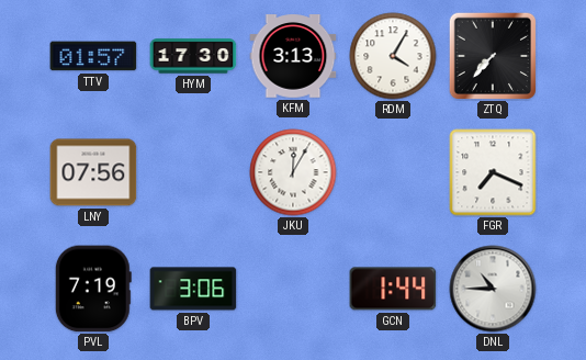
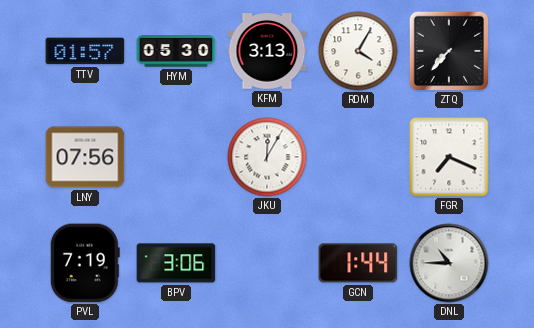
HYM: 17:30 -> 05:30
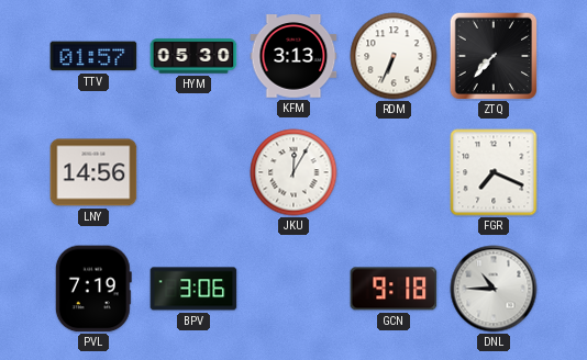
RDM: 4:05 -> 6:34
LNY: 07:56 -> 14:56
GCN: 1:44 -> 9:18
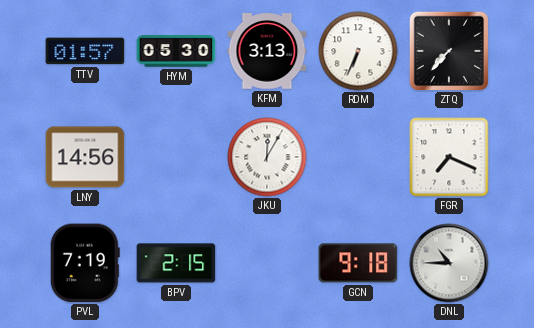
BPV: 3:06 -> 2:15
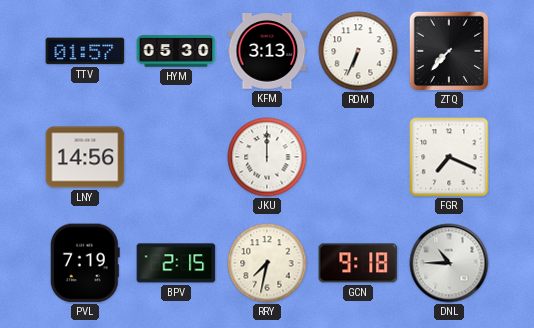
JKU: 12:05 -> 12:00
RRY: none -> 7:32
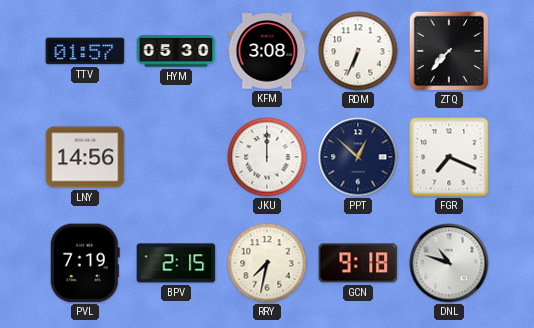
KFM: 3:13 -> 3:08
PPT: none -> 12:52
DNL: 10:45 -> 10:48
